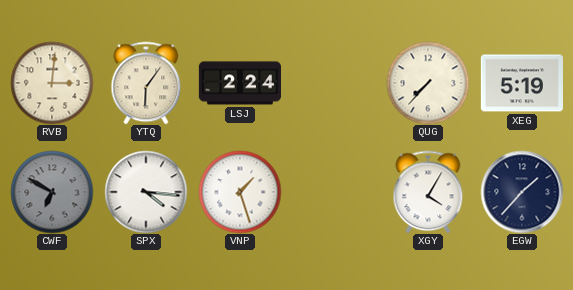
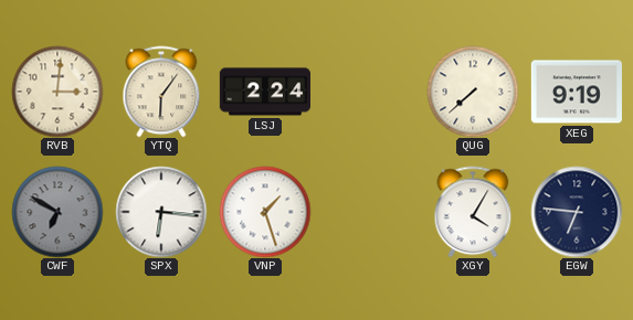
QUG: 7:37 -> 7:38
XEG: 5:19 -> 9:19
SPX: 4:16 -> 6:16
EGW: 1:37 -> 6:46
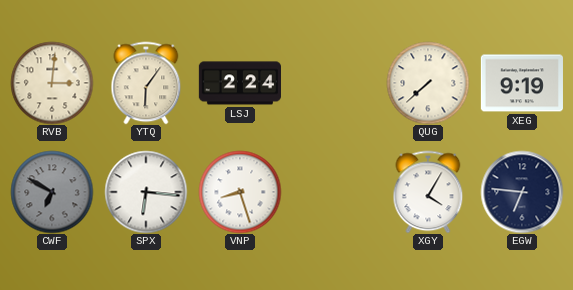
VNP: 1:27 -> 8:27
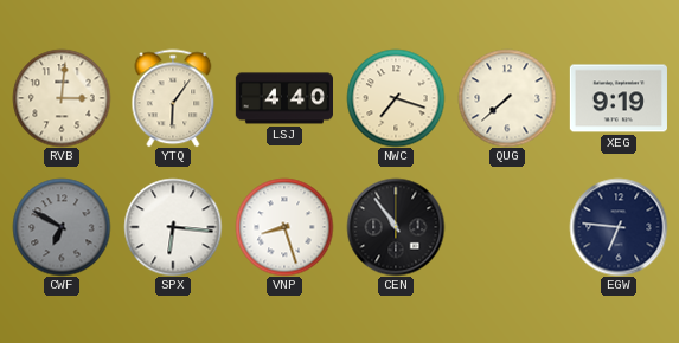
LSJ: 2:24 -> 4:40
NWC: none -> 7:18
CEN: none -> 10:54
XGY: 4:05 -> none
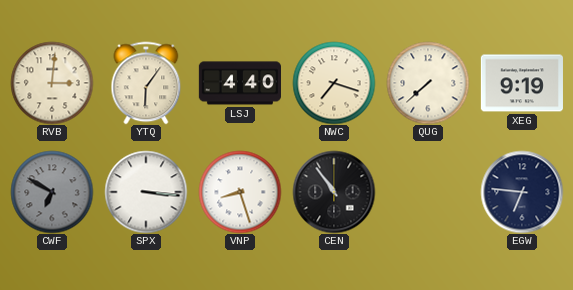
SPX: 6:16 -> 3:16
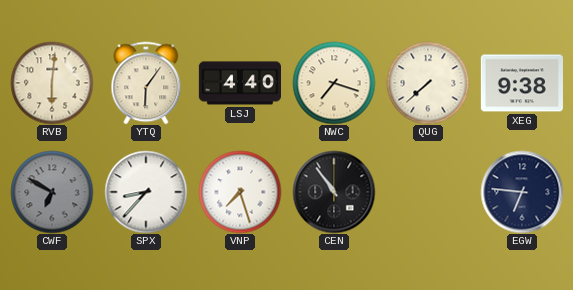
RVB: 3:01 -> 6:01
XEG: 9:19 -> 9:38
SPX: 3:16 -> 8:37
VNP: 8:27 -> 7:27
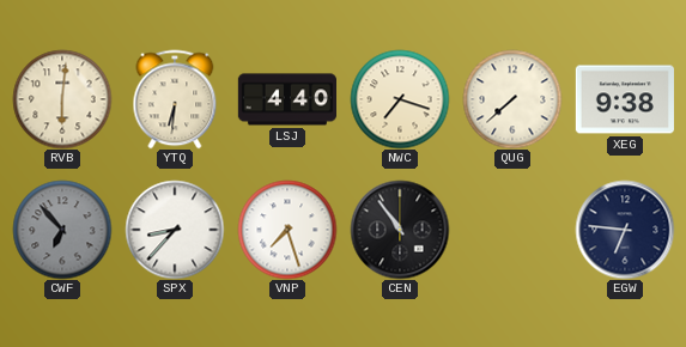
YTQ: 6:06 -> 6:31
CWF: 6:50 -> 6:53
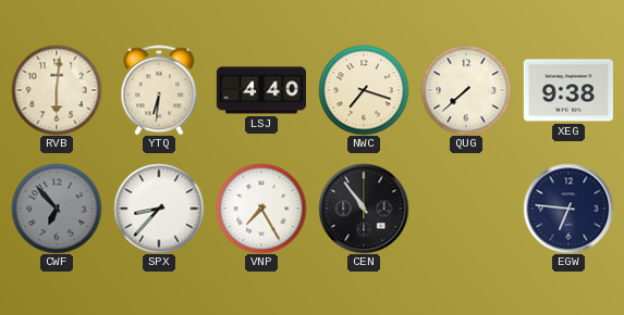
VNP: 7:27 -> 7:25
